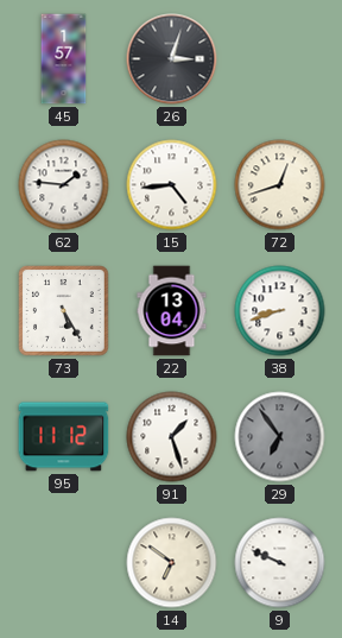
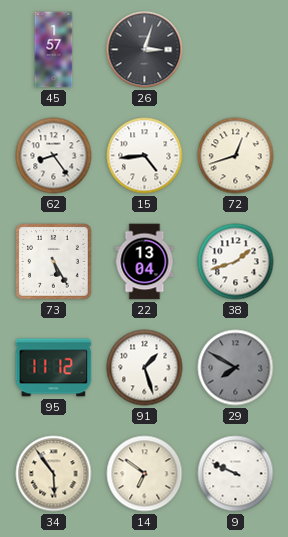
62: 1:46 -> 8:24
38: 8:42 -> 1:42
29: 6:54 -> 7:50
34: none -> 5:54
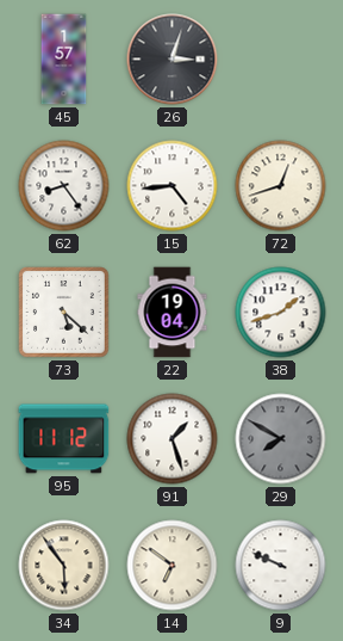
73: 5:25 -> 5:22
22: 13:04 -> 19:04
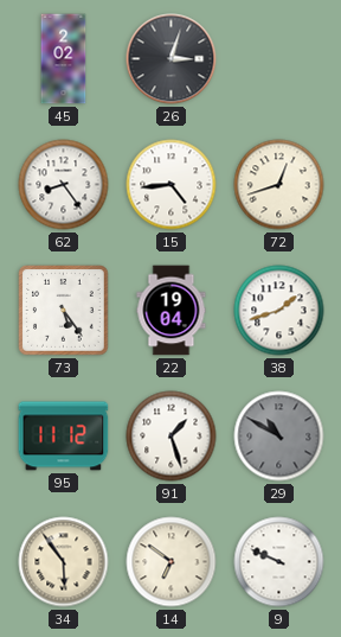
45: 1:57 -> 2:02
73: 5:22 -> 5:24
29: 7:50 -> 10:50
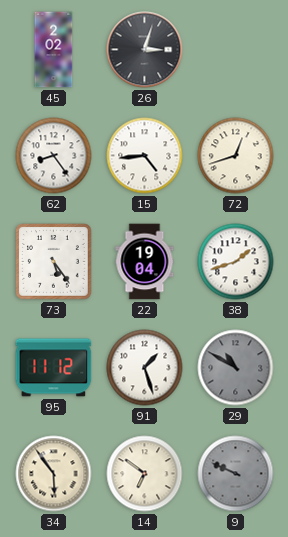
9 dial: white -> grey
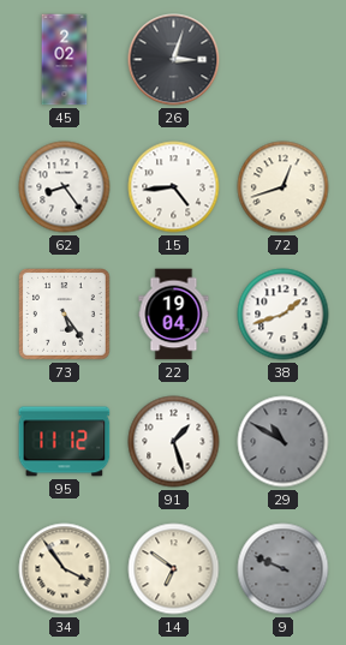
34: 5:54 -> 3:54
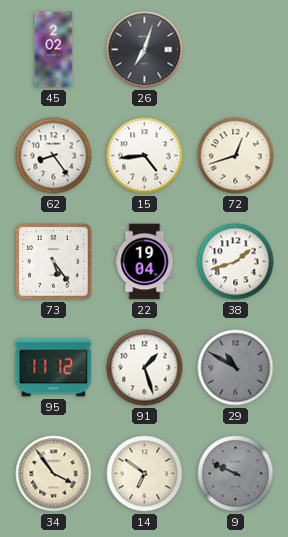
26: 3:03 -> 7:03
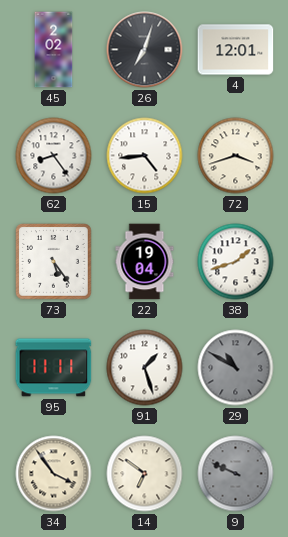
4: none -> 12:01
72: 12:42 -> 3:42
95: 11:12 -> 11:11
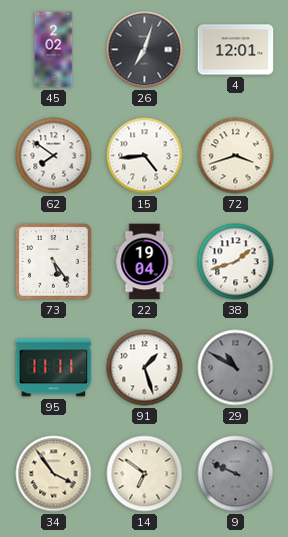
62: 8:24 -> 7:51
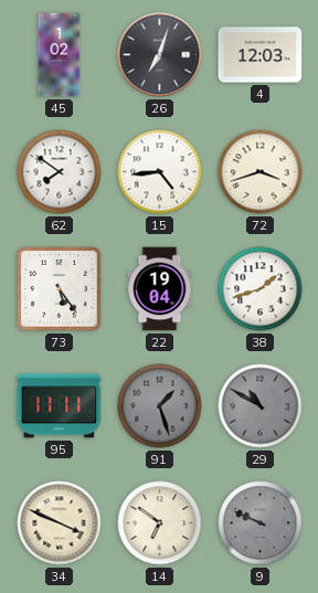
45: 2:02 -> 1:02
4: 12:01 -> 12:03
91 dial: white -> grey
34: 3:54 -> 3:49
